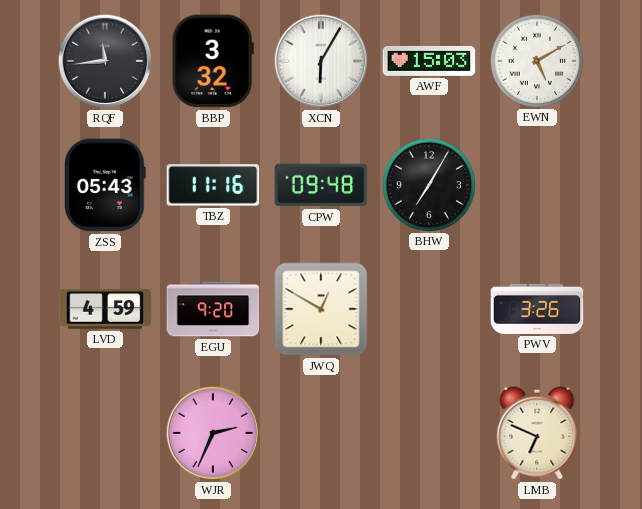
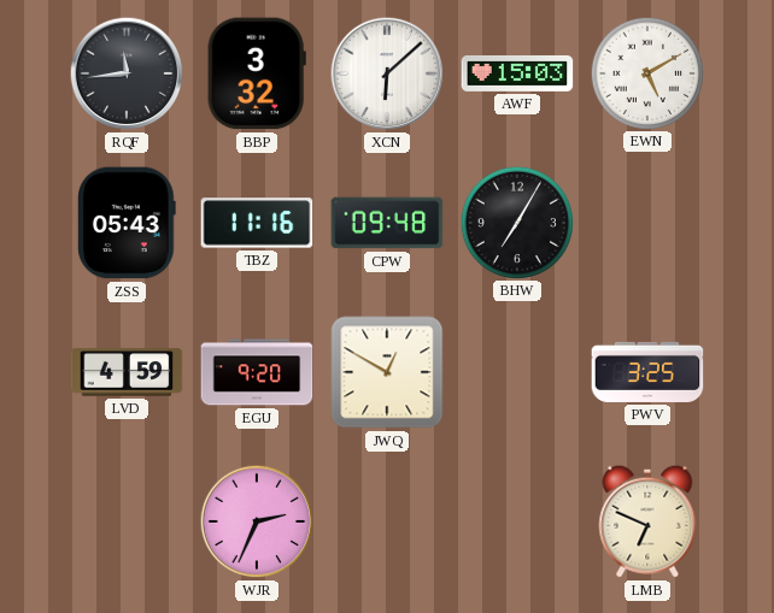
XCN: 6:05 -> 6:08
PWV: 3:26 -> 3:25
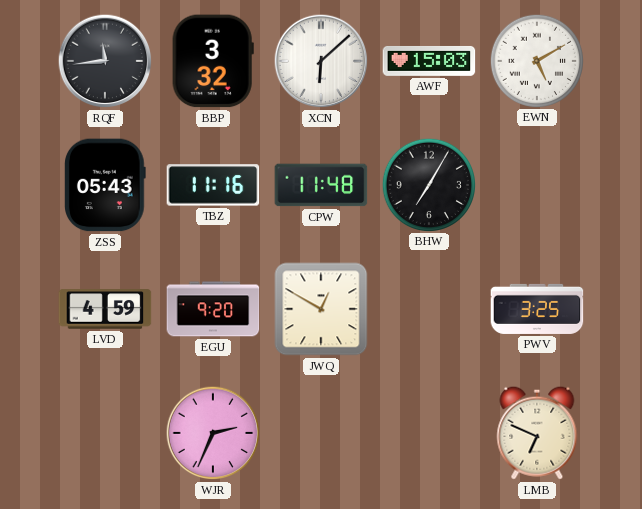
CPW: 09:48 -> 11:48
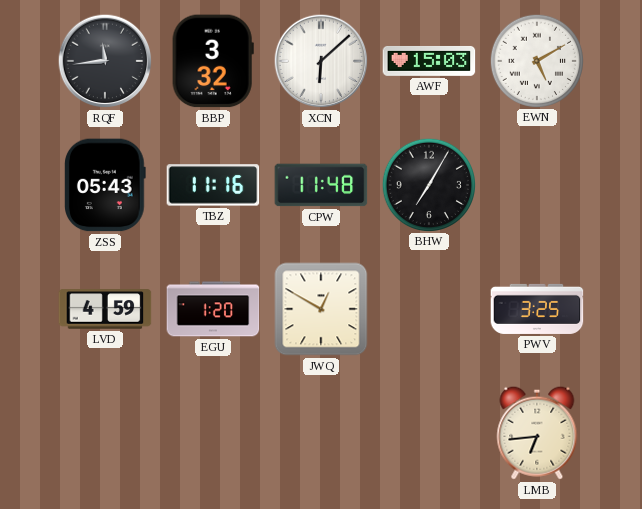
EGU: 9:20 -> 1:20
WJR: 2:34 -> none
LMB: 6:49 -> 6:44
